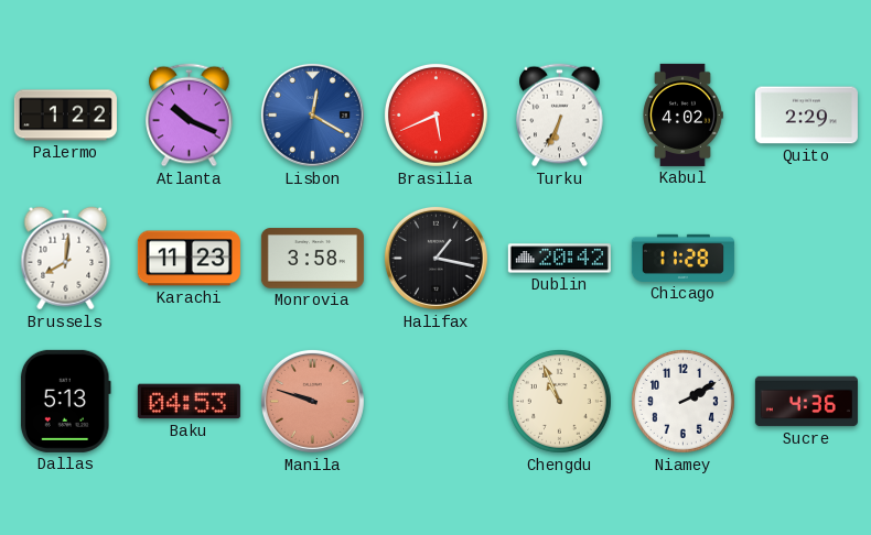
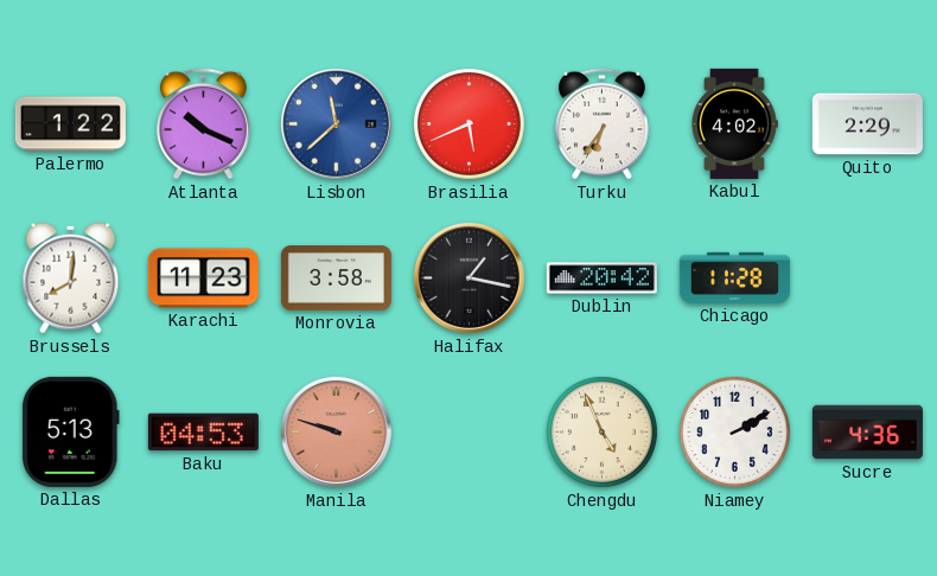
Lisbon: 12:20 -> 11:38
Turku: 6:34 -> 6:36
Chengdu: 10:56 -> 4:56
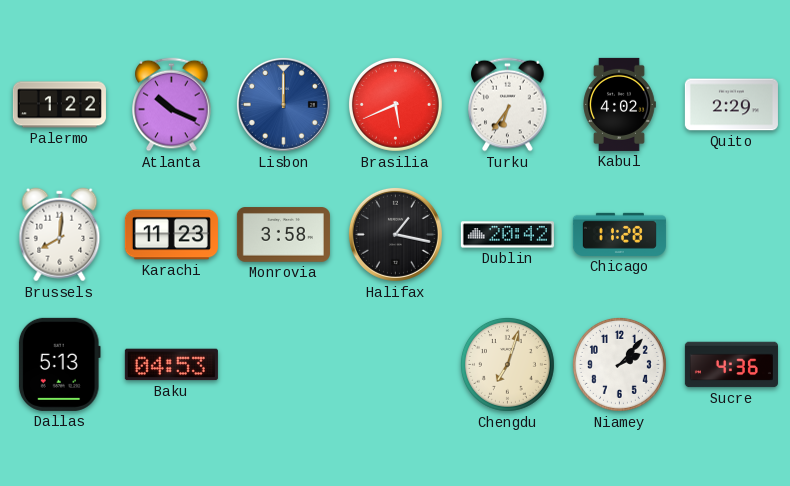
Lisbon: 11:38 -> 12:00
Manila: 9:48 -> none
Chengdu: 4:56 -> 7:03
Niamey: 2:10 -> 2:07
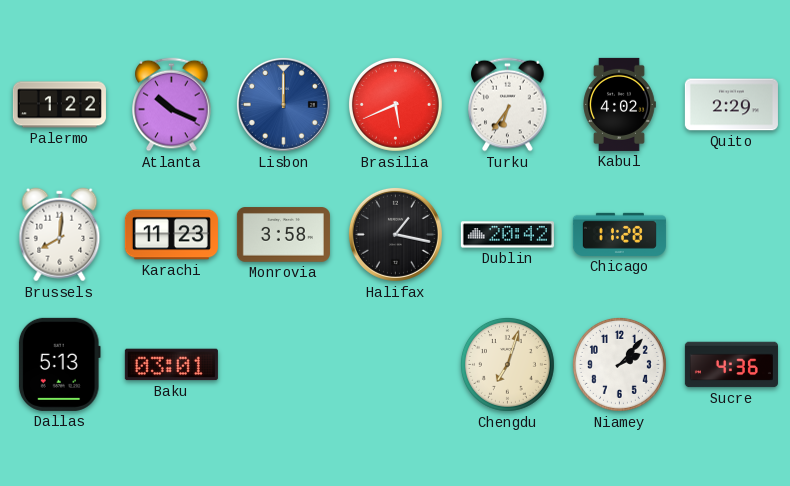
Baku: 04:53 -> 03:01
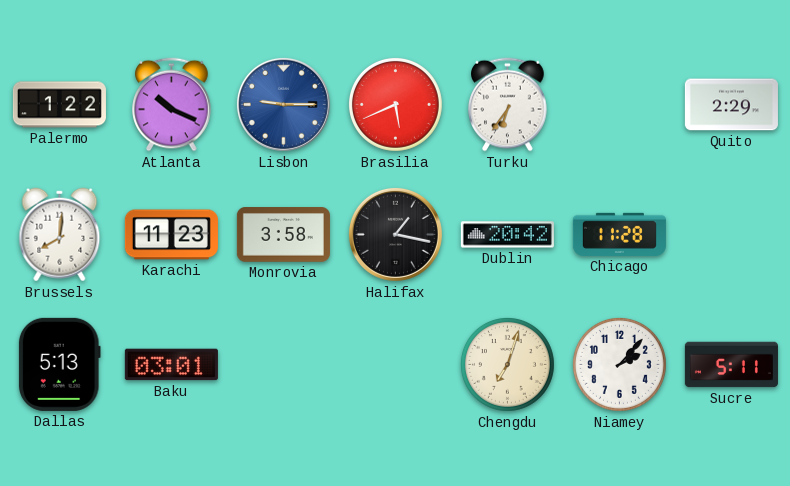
Lisbon: 12:00 -> 9:15
Kabul: 4:02 -> none
Sucre: 4:36 -> 5:11
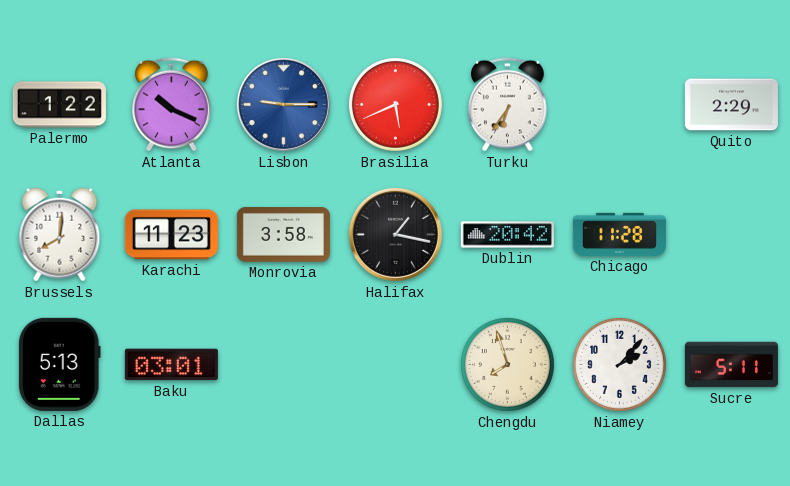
Chengdu: 7:03 -> 7:57
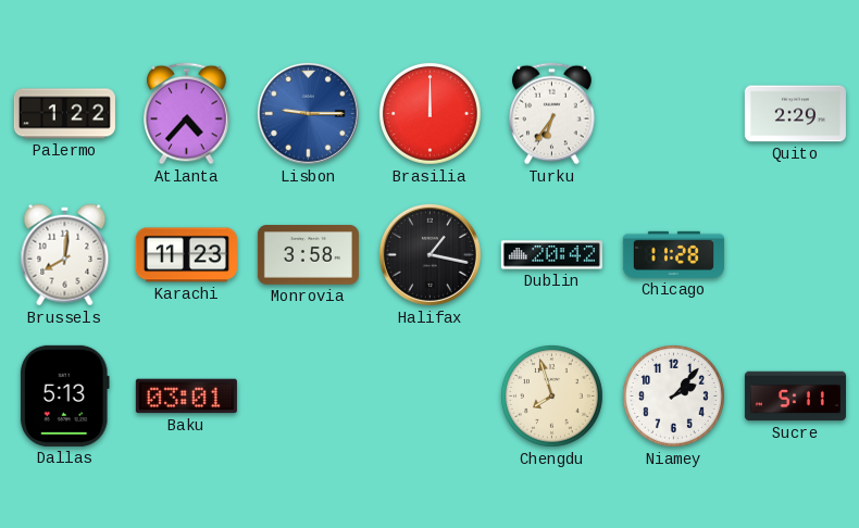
Atlanta: 10:19 -> 4:37
Brasilia: 5:41 -> 12:00
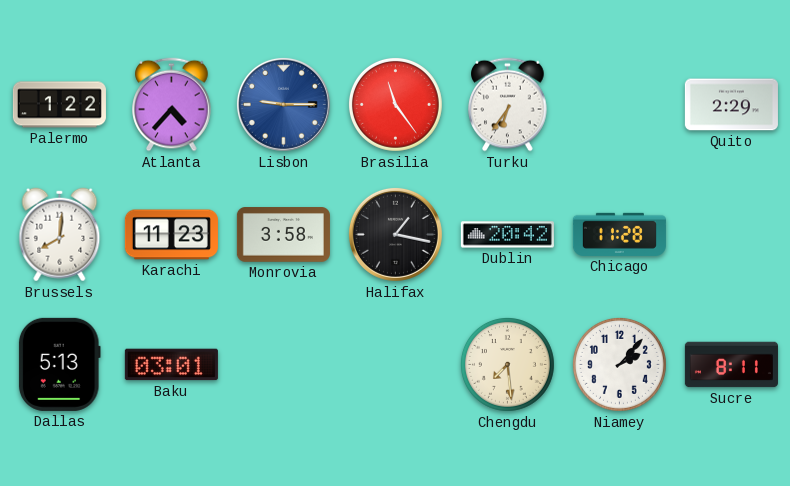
Brasilia: 12:00 -> 11:24
Chengdu: 7:57 -> 7:29
Sucre: 5:11 -> 8:11
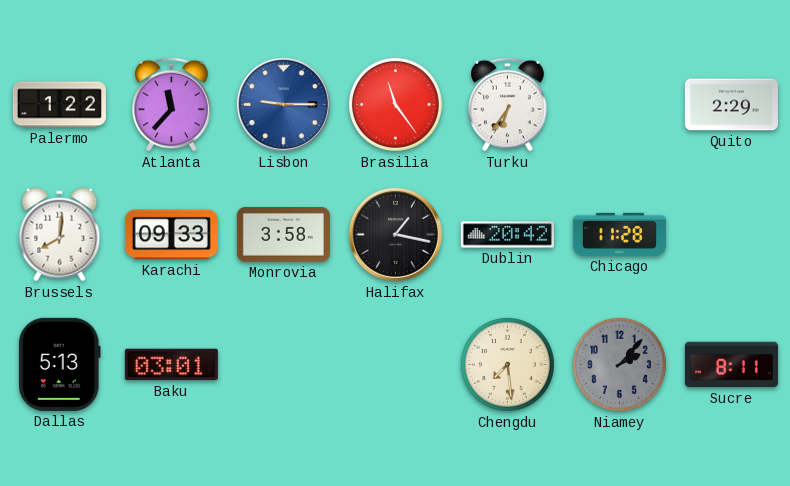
Atlanta: 4:37 -> 11:37
Karachi: 11:23 -> 09:33
Niamey dial: white -> grey
